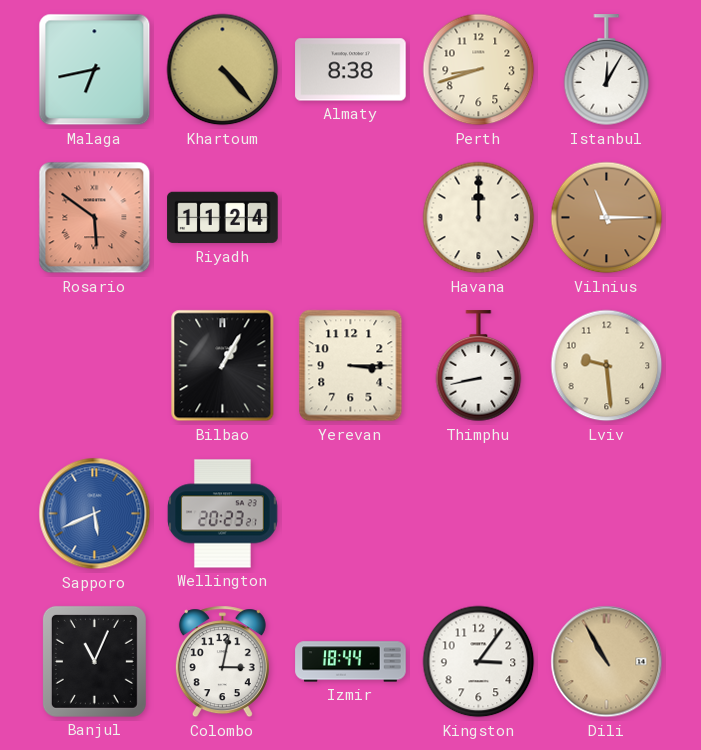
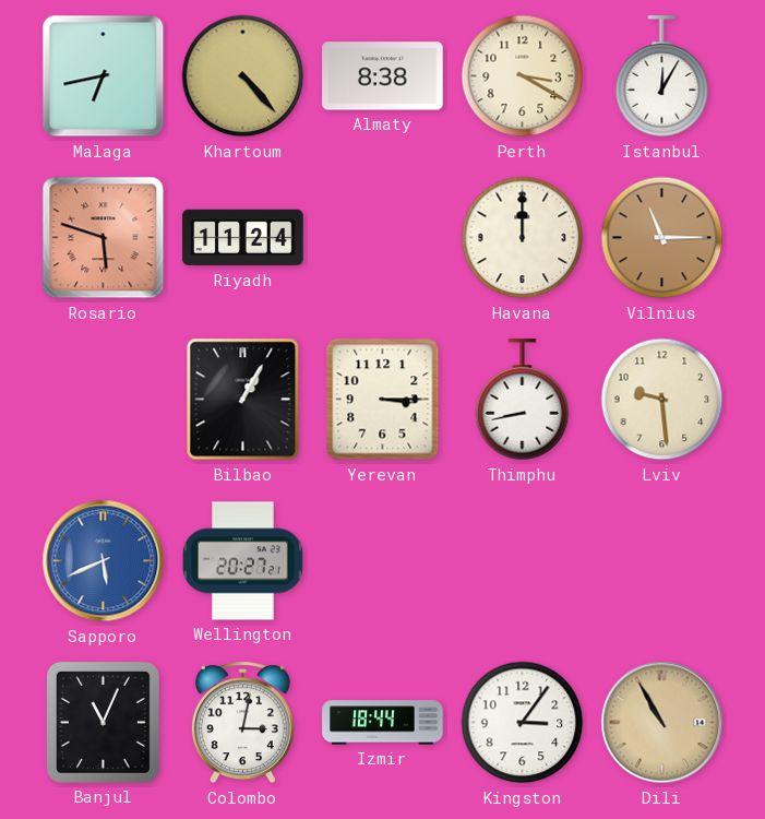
Perth: 8:42 -> 3:20
Rosario: 5:51 -> 5:48
Wellington: 20:23 -> 20:27
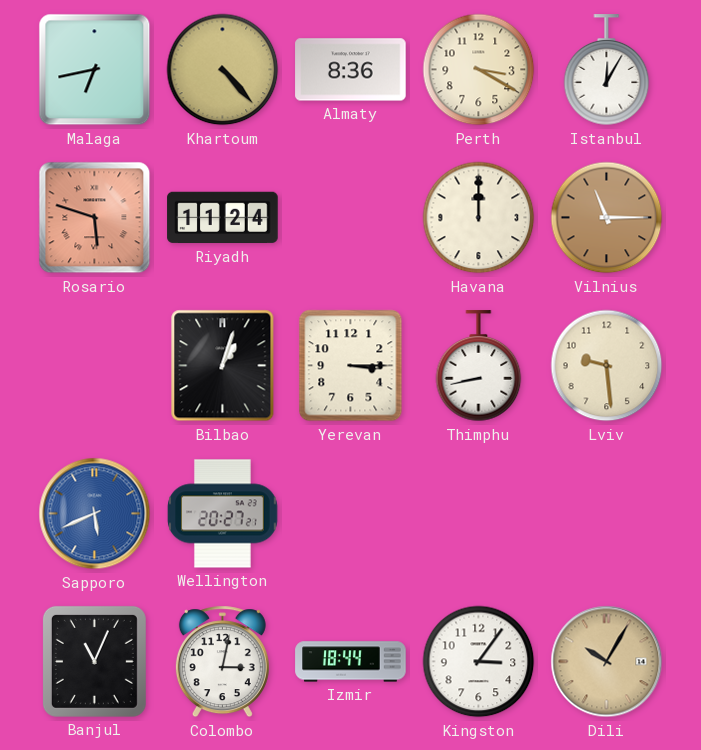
Almaty: 8:38 -> 8:36
Bilbao: 1:05 -> 1:03
Dili: 10:55 -> 10:05
